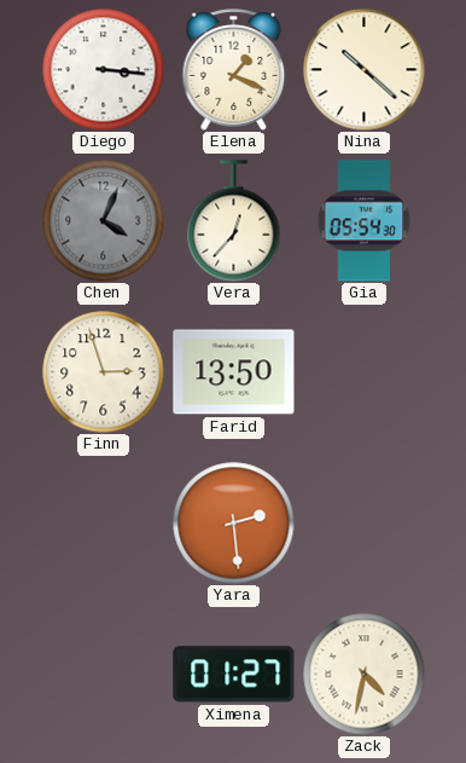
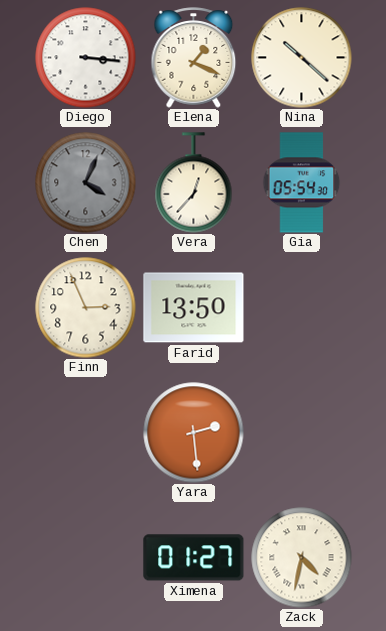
Finn: 2:57 -> 2:56
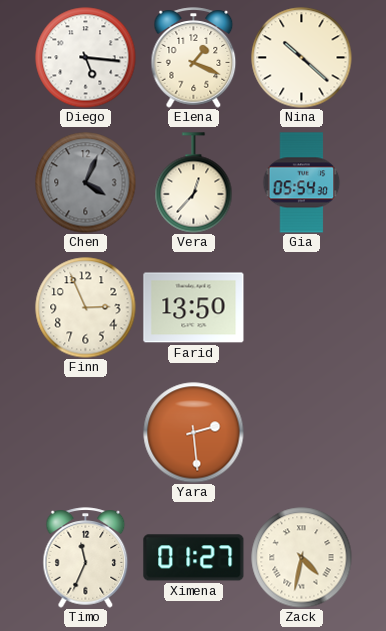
Diego: 3:16 -> 5:16
Timo: none -> 11:34
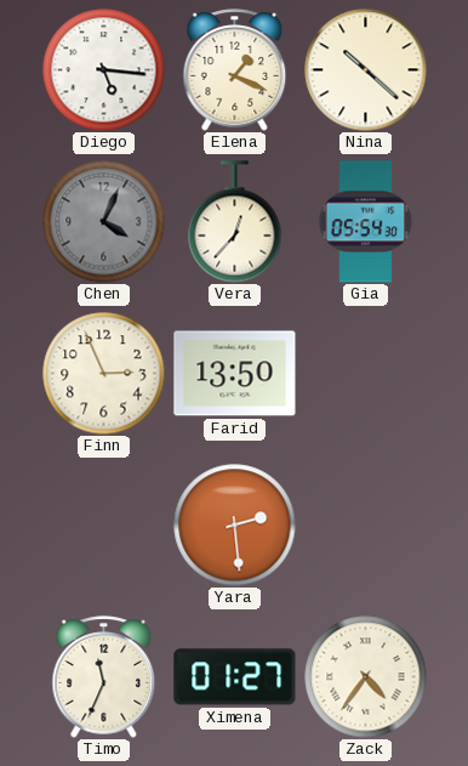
Zack: 4:32 -> 4:36
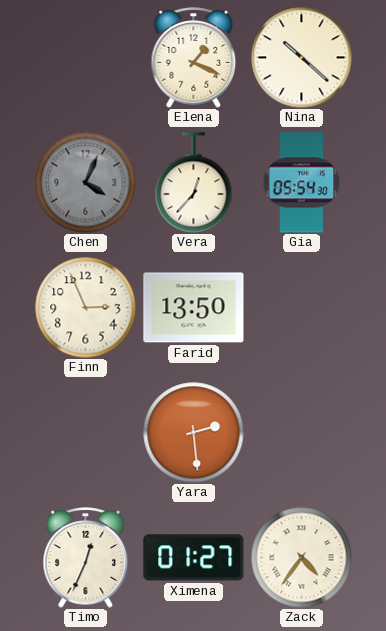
Diego: 5:16 -> none
Timo: 11:34 -> 12:34
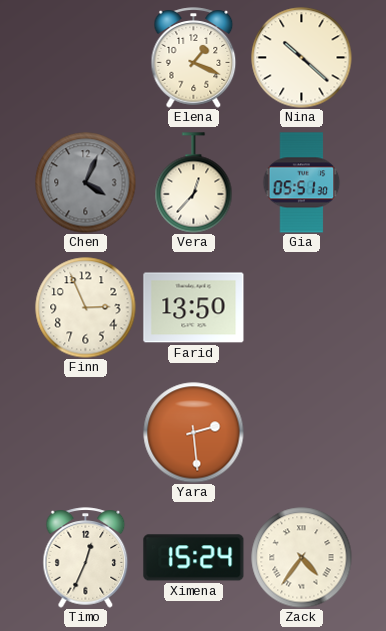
Gia: 05:54 -> 05:51
Ximena: 01:27 -> 15:24
